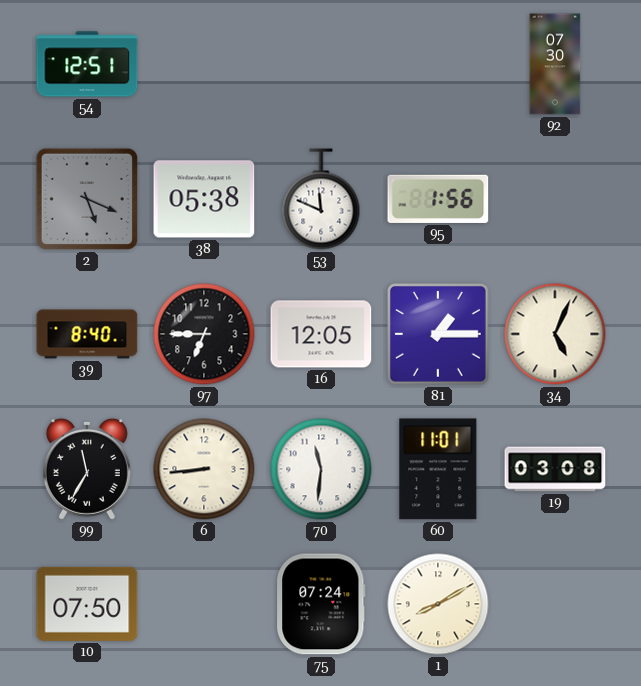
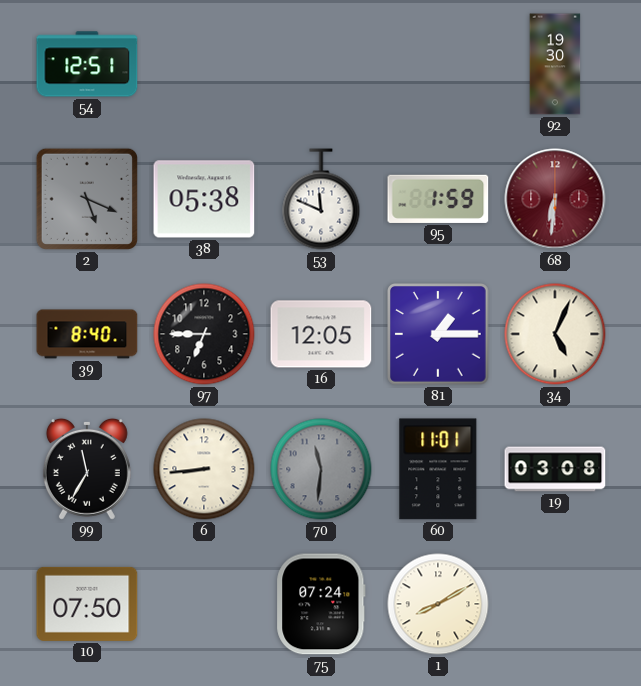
92: 07:30 -> 19:30
95: 1:56 -> 1:59
68: none -> 6:31
70 dial: white -> grey
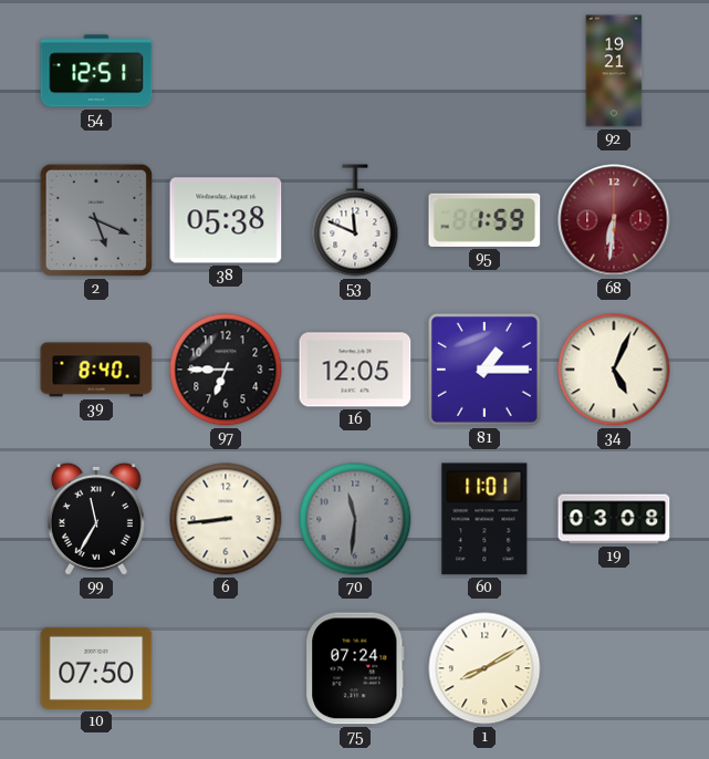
92: 19:30 -> 19:21
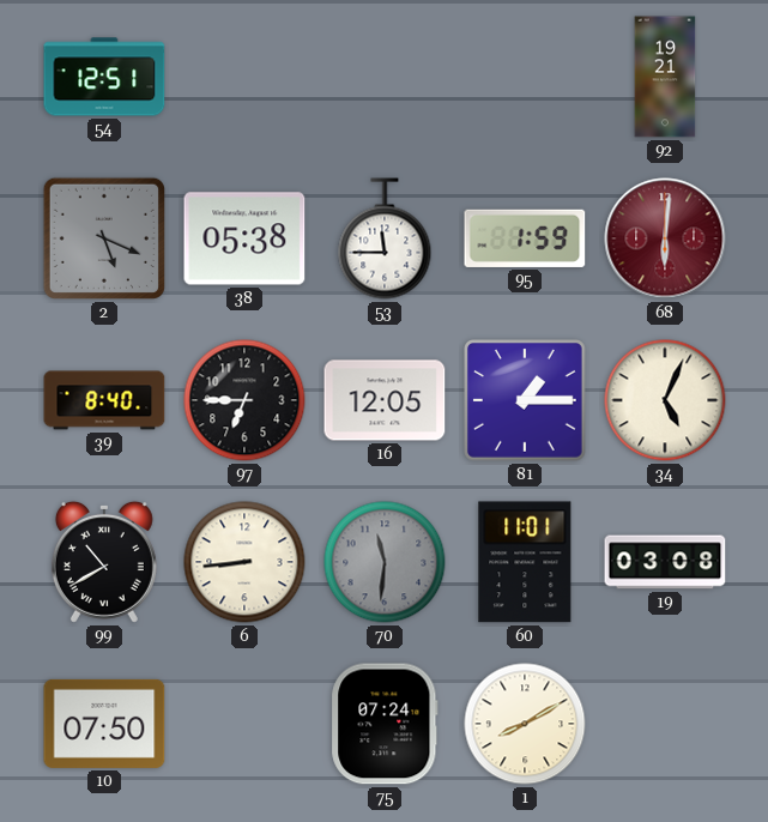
53: 11:49 -> 11:45
68: 6:31 -> 6:01
99: 11:35 -> 10:40
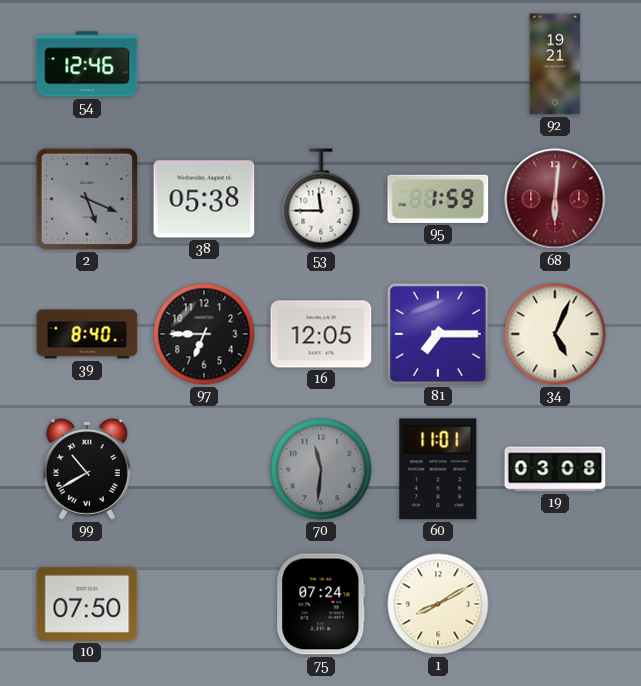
54: 12:51 -> 12:46
81: 1:15 -> 7:15
6: 8:44 -> none
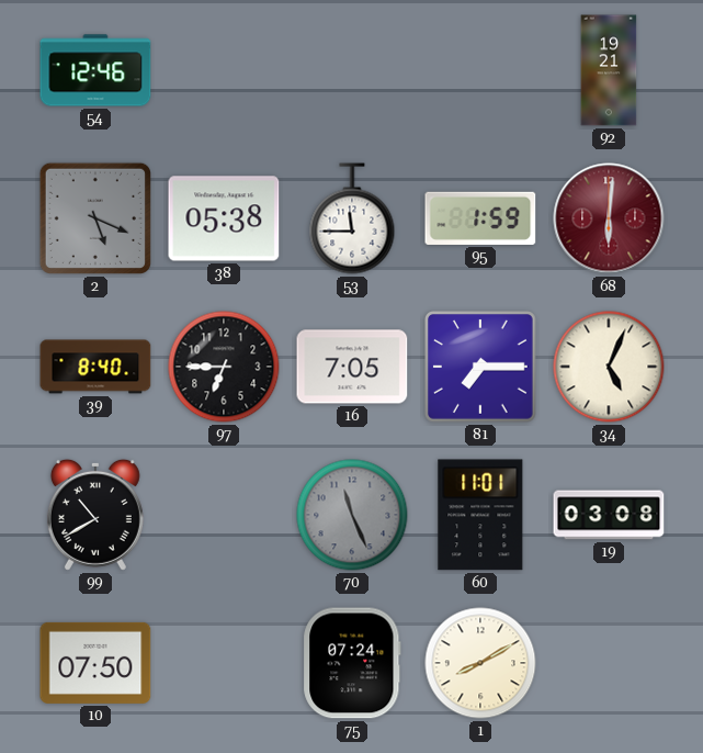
16: 12:05 -> 7:05
70: 11:31 -> 11:26
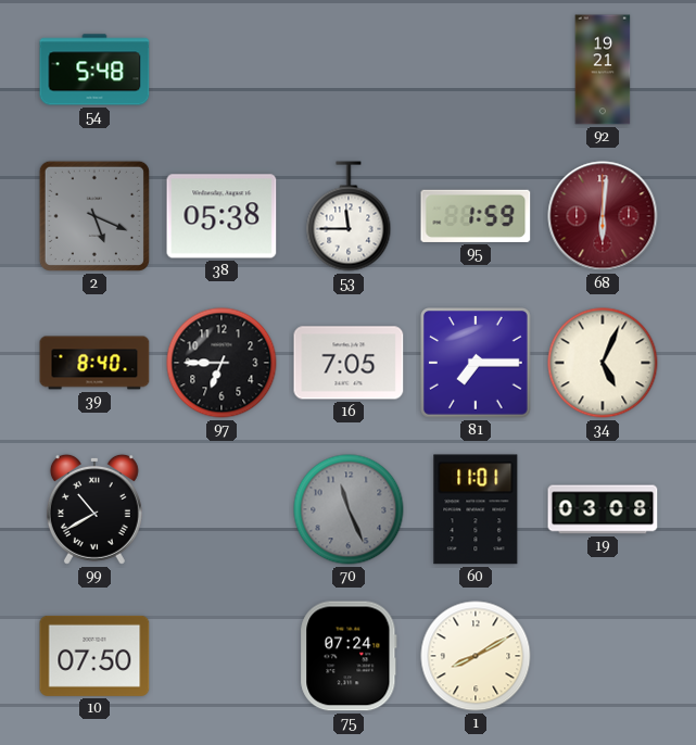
54: 12:46 -> 5:48
